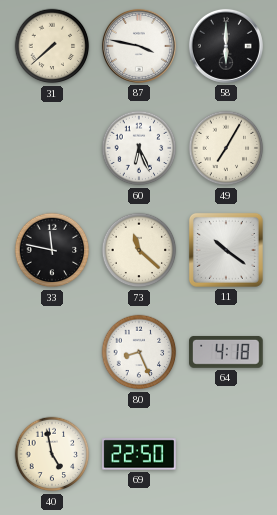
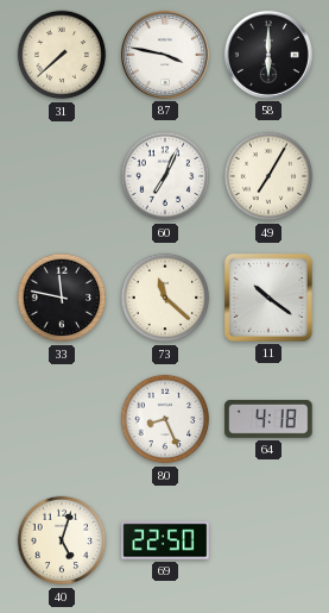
60: 6:26 -> 7:04
40: 4:58 -> 5:03
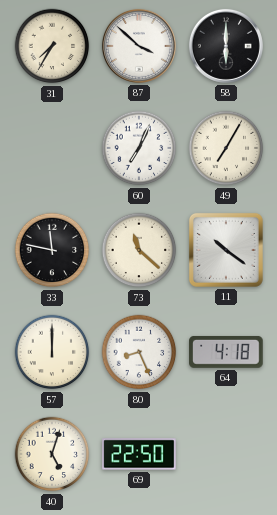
31: 7:38 -> 7:35
87: 3:47 -> 3:52
57: none -> 12:00
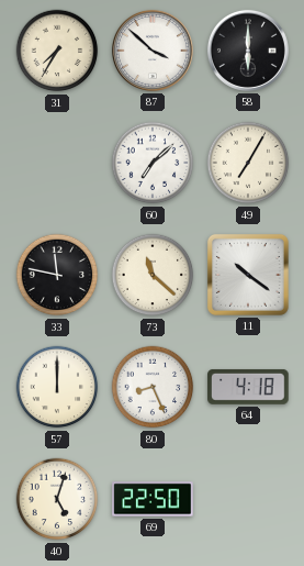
60: 7:04 -> 7:08
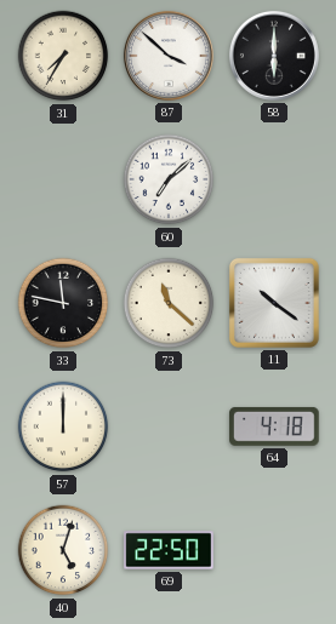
49: 7:05 -> none
80: 8:26 -> none
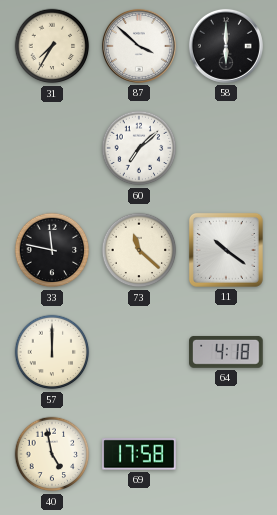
40: 5:03 -> 4:58
69: 22:50 -> 17:58
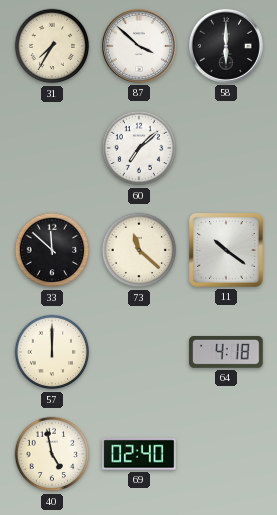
33: 11:47 -> 11:52
69: 17:58 -> 02:40
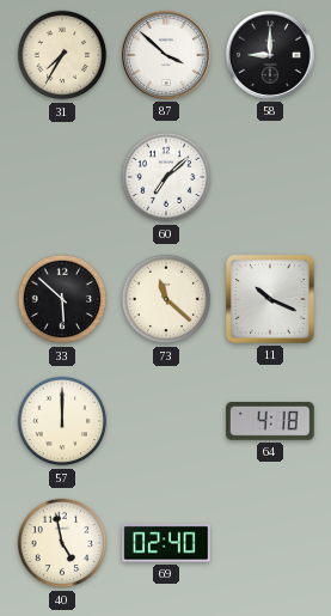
58: 6:00 -> 9:00
33: 11:52 -> 5:52
11: 10:21 -> 10:19
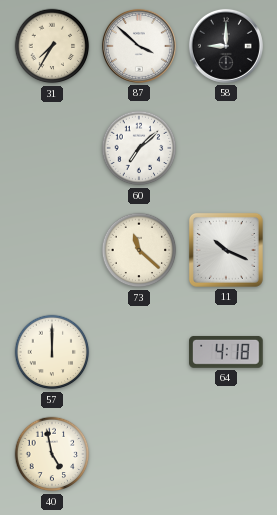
33: 5:52 -> none
69: 02:40 -> none
